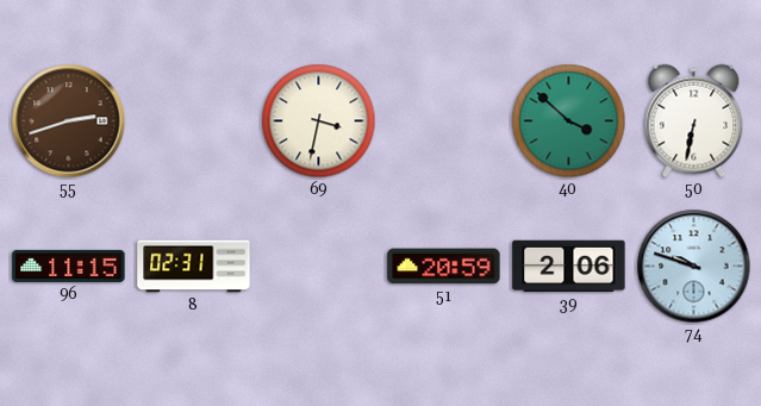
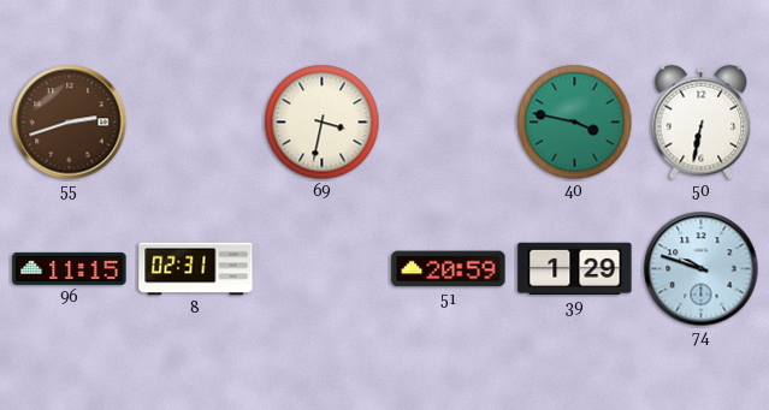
40: 3:52 -> 3:47
39: 2:06 -> 1:29
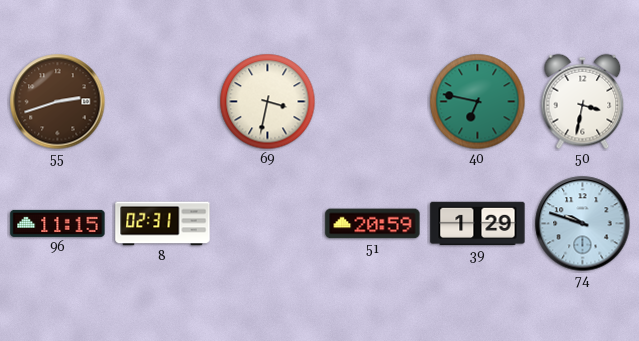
40: 3:47 -> 6:47
50: 6:32 -> 3:32
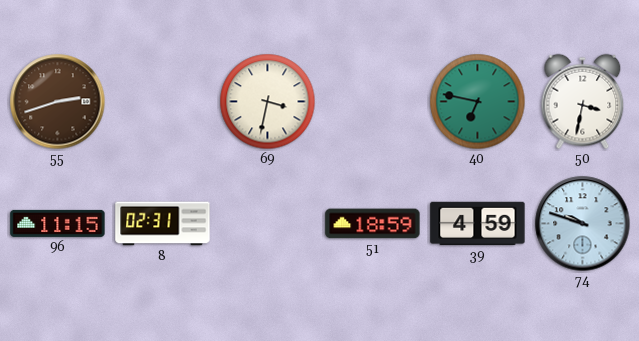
51: 20:59 -> 18:59
39: 1:29 -> 4:59
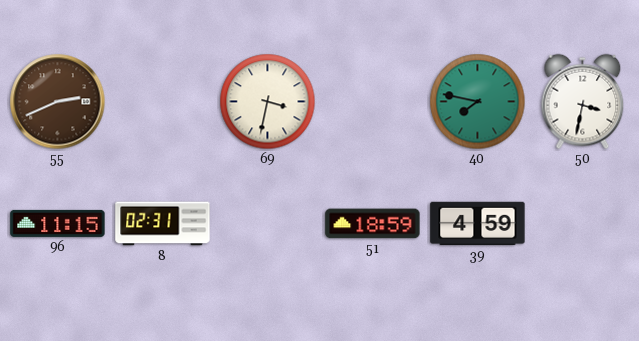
55: 2:42 -> 2:41
40: 6:47 -> 7:47
74: 9:48 -> none
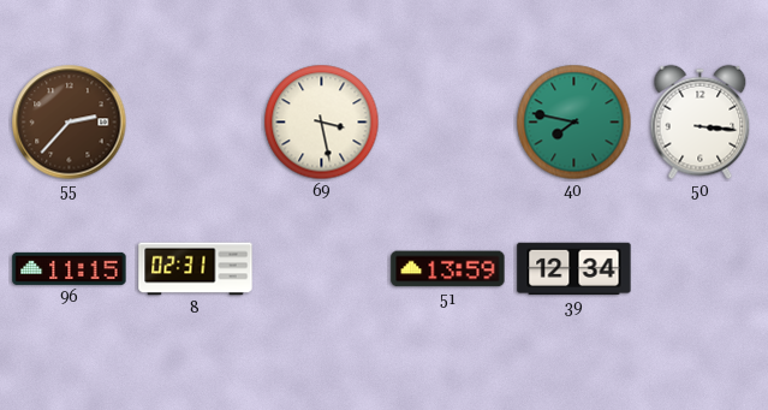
55: 2:41 -> 2:37
69: 3:32 -> 3:28
50: 3:32 -> 3:16
51: 18:59 -> 13:59
39: 4:59 -> 12:34
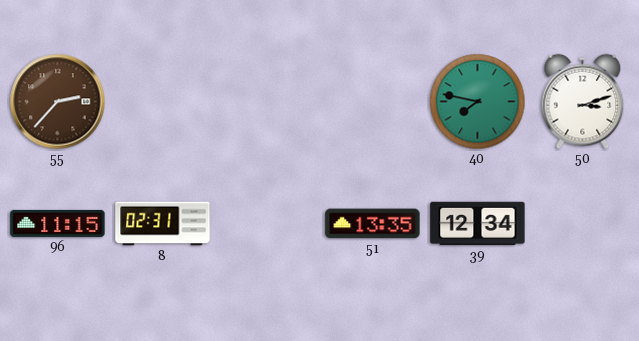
69: 3:28 -> none
50: 3:16 -> 3:12
51: 13:59 -> 13:35
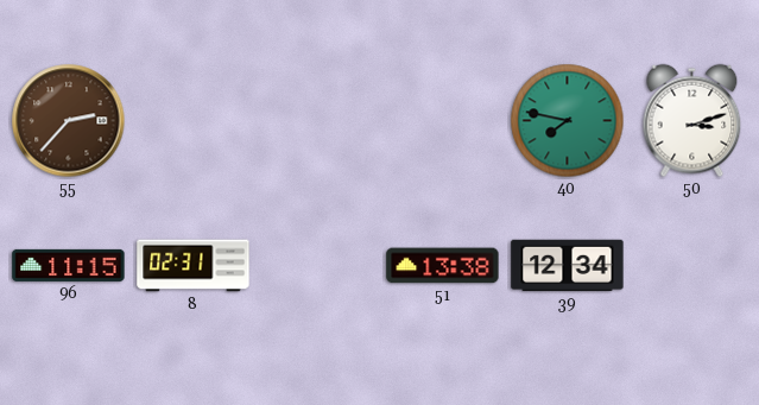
51: 13:35 -> 13:38
